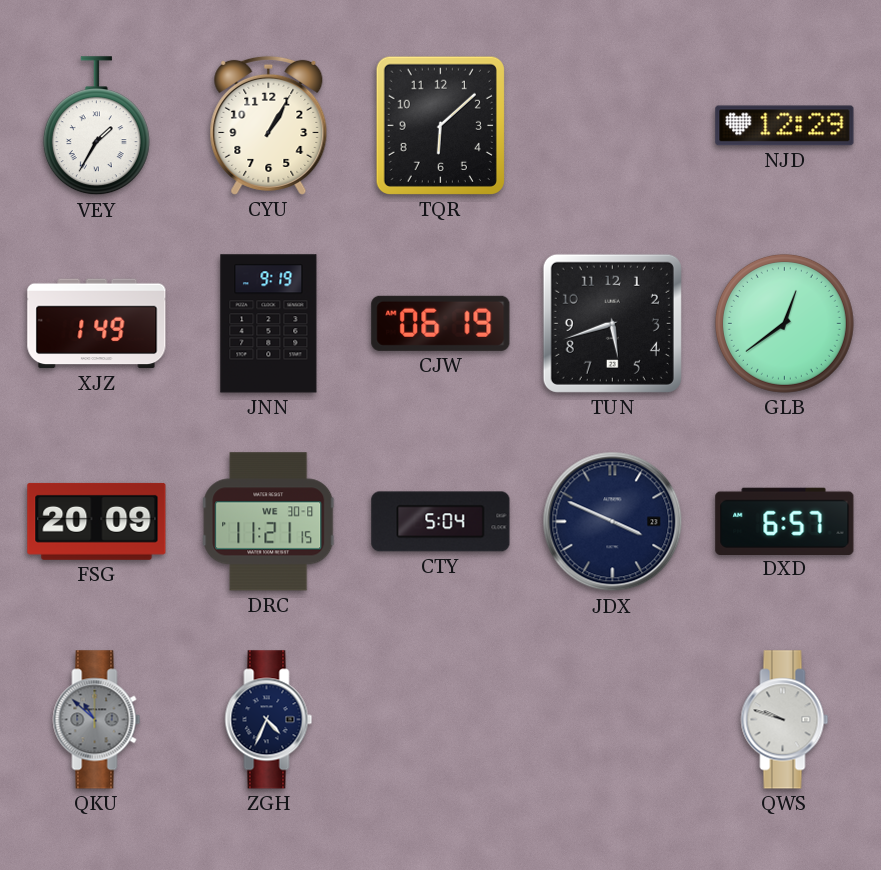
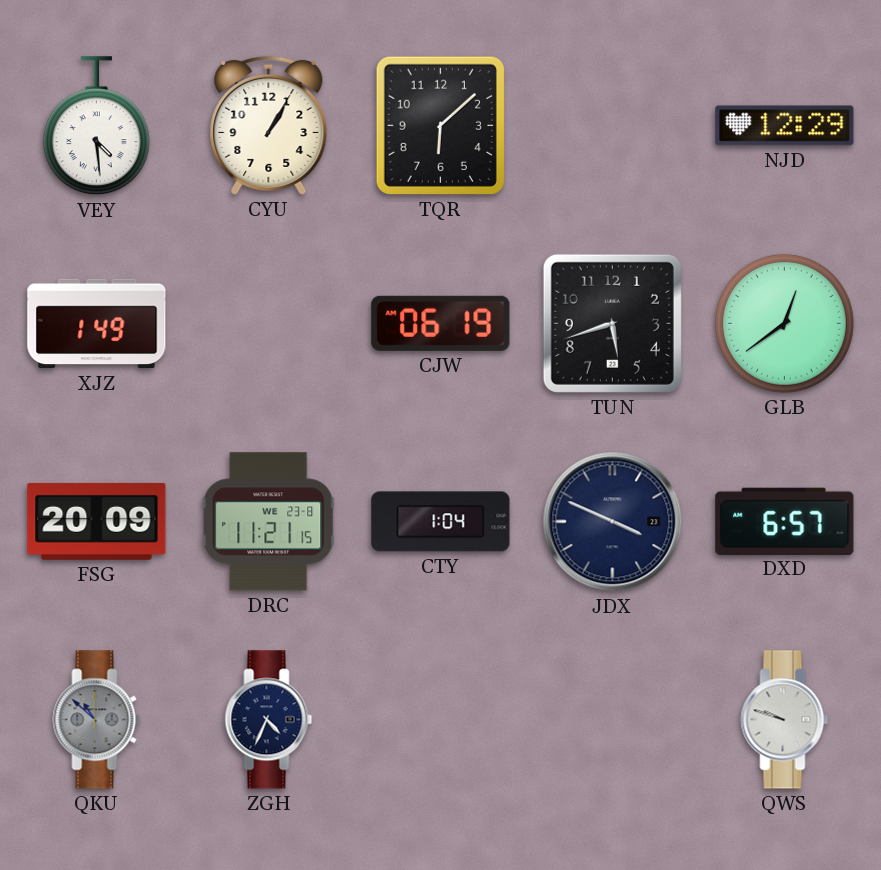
VEY: 1:35 -> 4:29
JNN: 9:19 -> none
DRC date: WE 30-8 -> WE 23-8
CTY: 5:04 -> 1:04
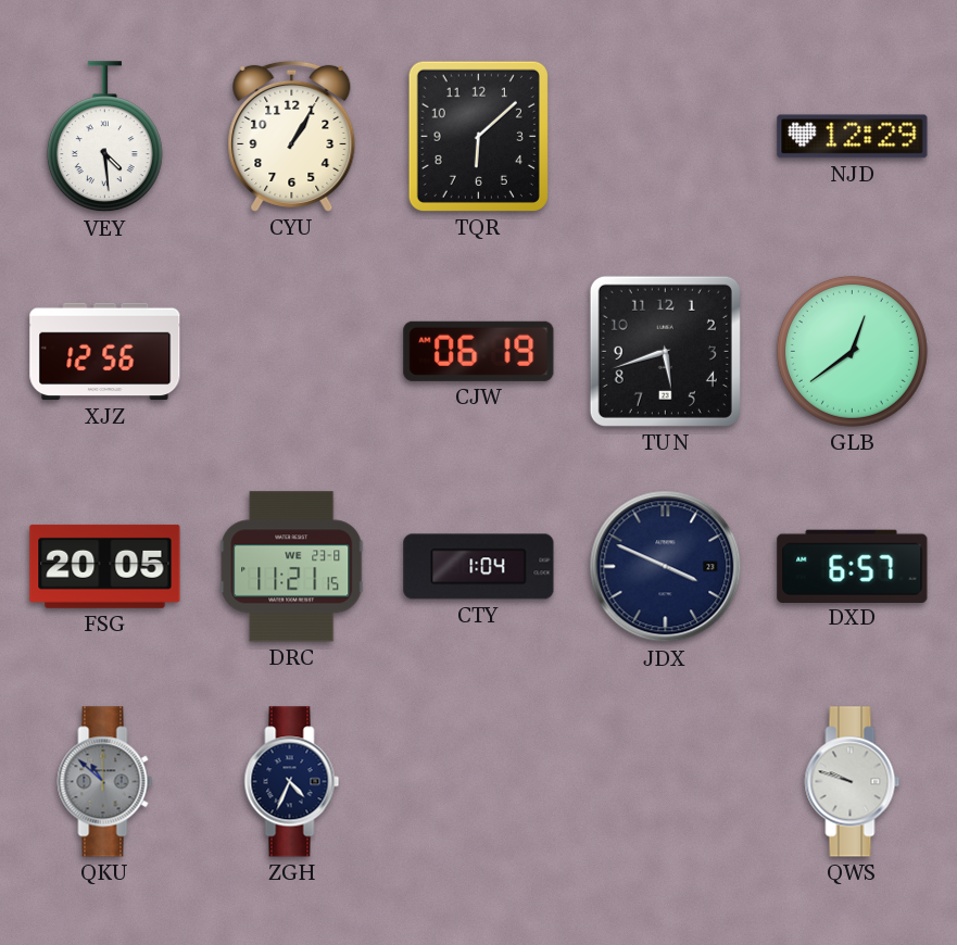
XJZ: 1:49 -> 12:56
FSG: 20:09 -> 20:05
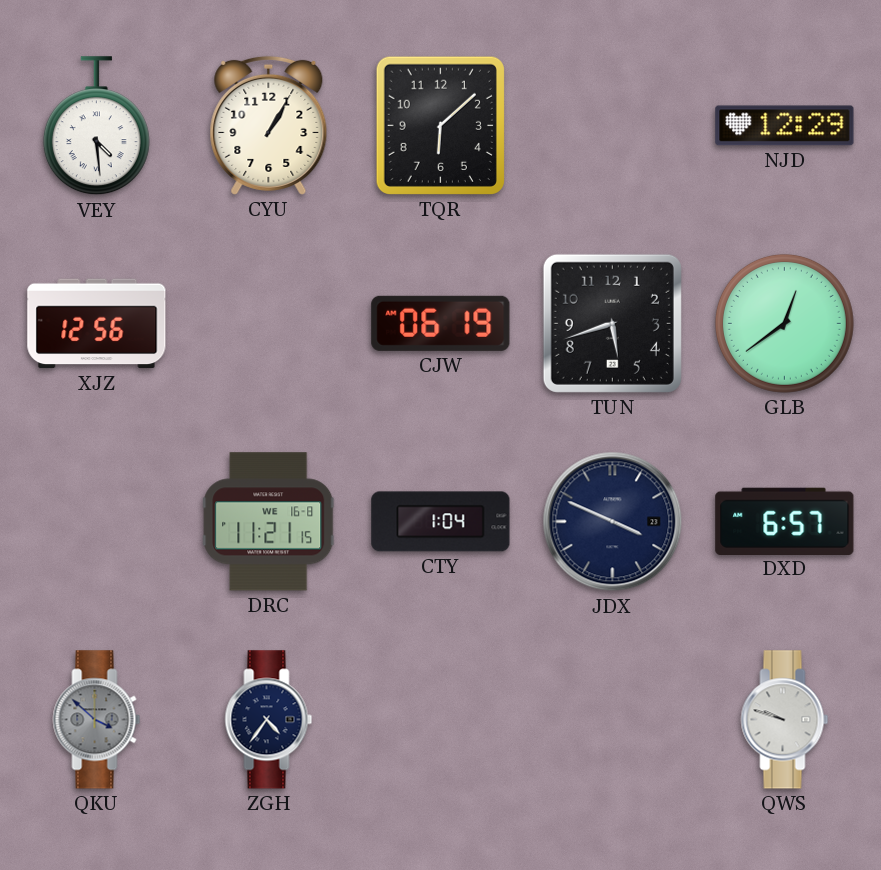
FSG: 20:05 -> none
DRC date: WE 23-8 -> WE 16-8
QKU: 10:52 -> 3:52
ZGH: 4:34 -> 4:36
